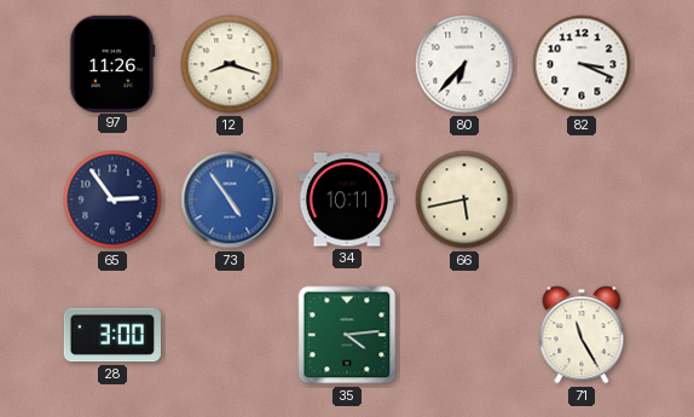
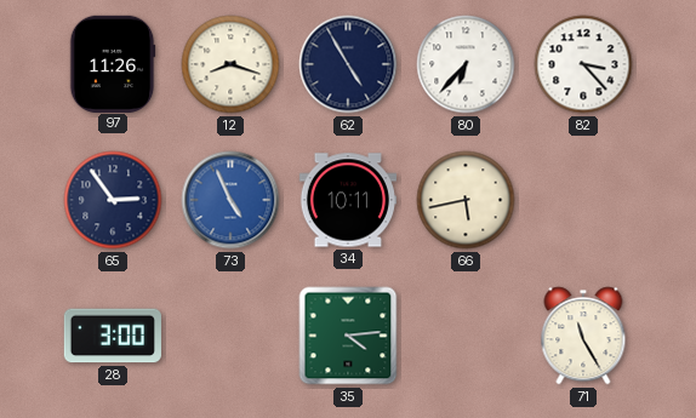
62: none -> 4:55
82: 3:19 -> 3:23
73: 4:54 -> 4:56
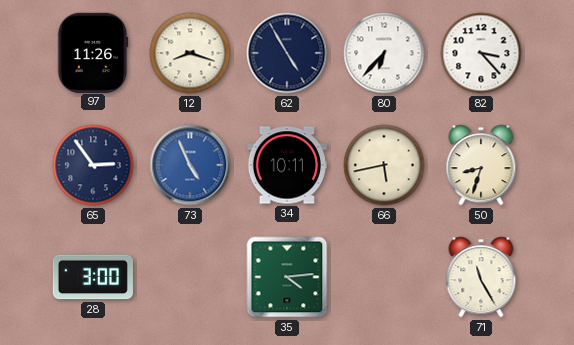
50: none -> 8:33
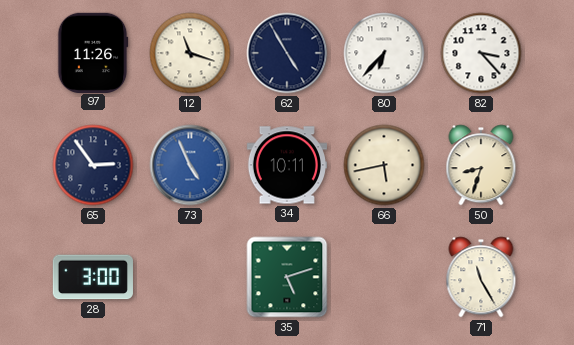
12: 8:18 -> 11:18
35: 4:14 -> 5:12
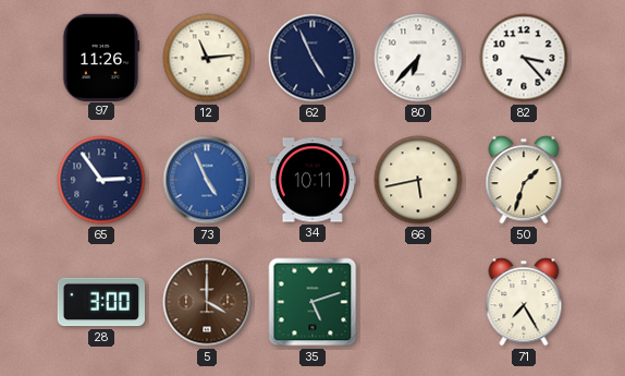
12: 11:18 -> 11:14
62: 4:55 -> 4:56
50: 8:33 -> 1:33
5: none -> 4:00
71: 11:25 -> 7:25
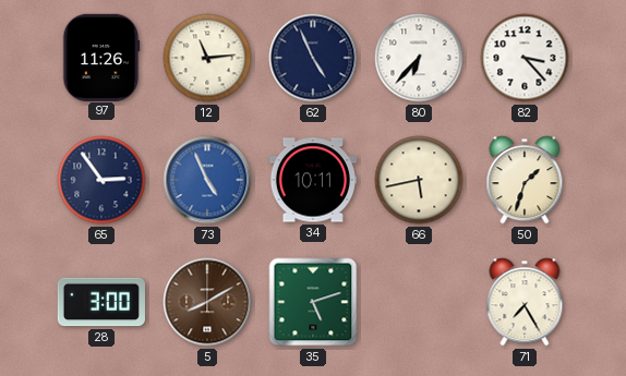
5: 4:00 -> 8:10
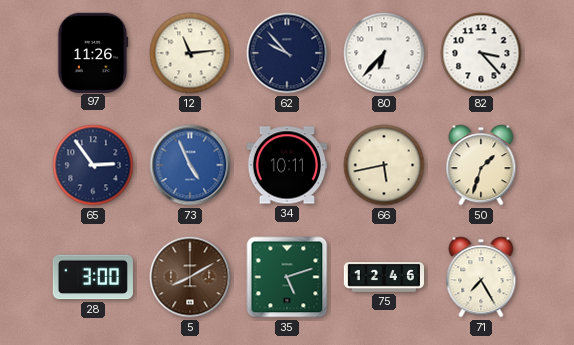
62: 4:56 -> 9:53
75: none -> 12:46
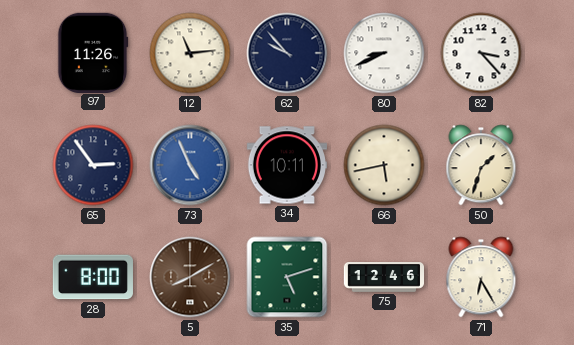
80: 6:37 -> 8:41
28: 3:00 -> 8:00
71: 7:25 -> 6:25
